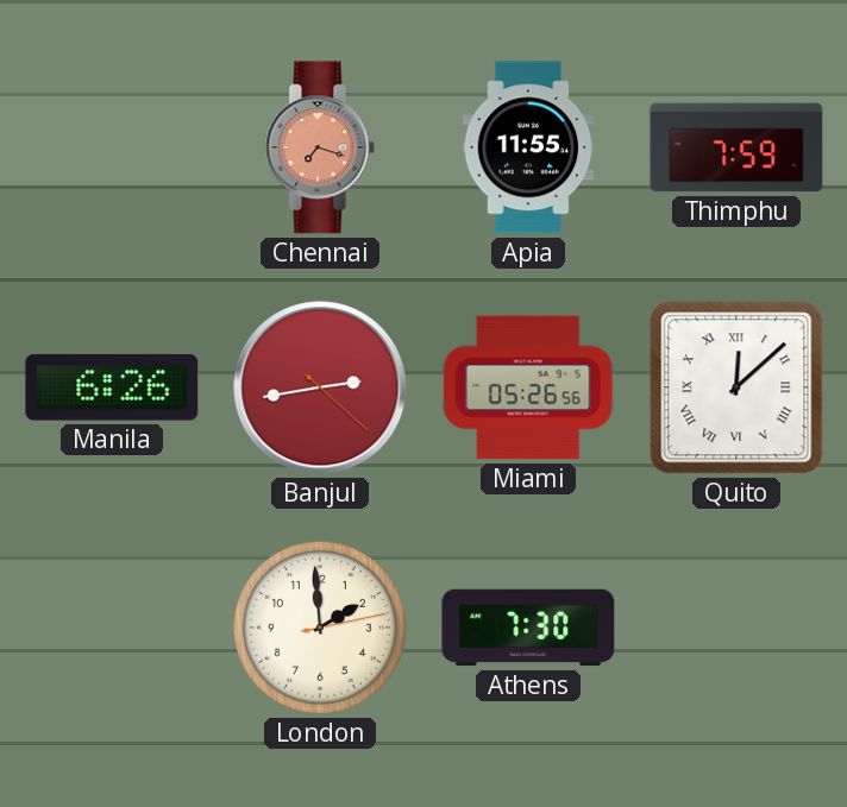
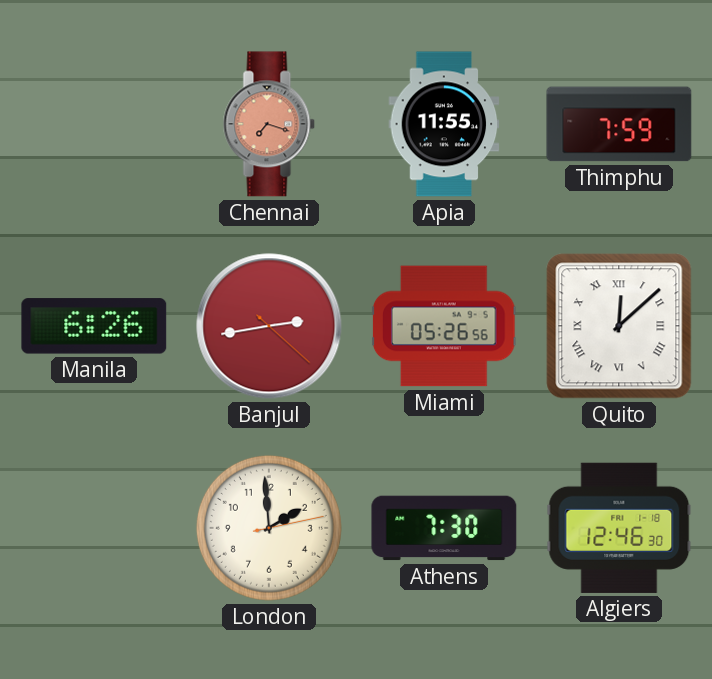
Algiers: none -> 12:46
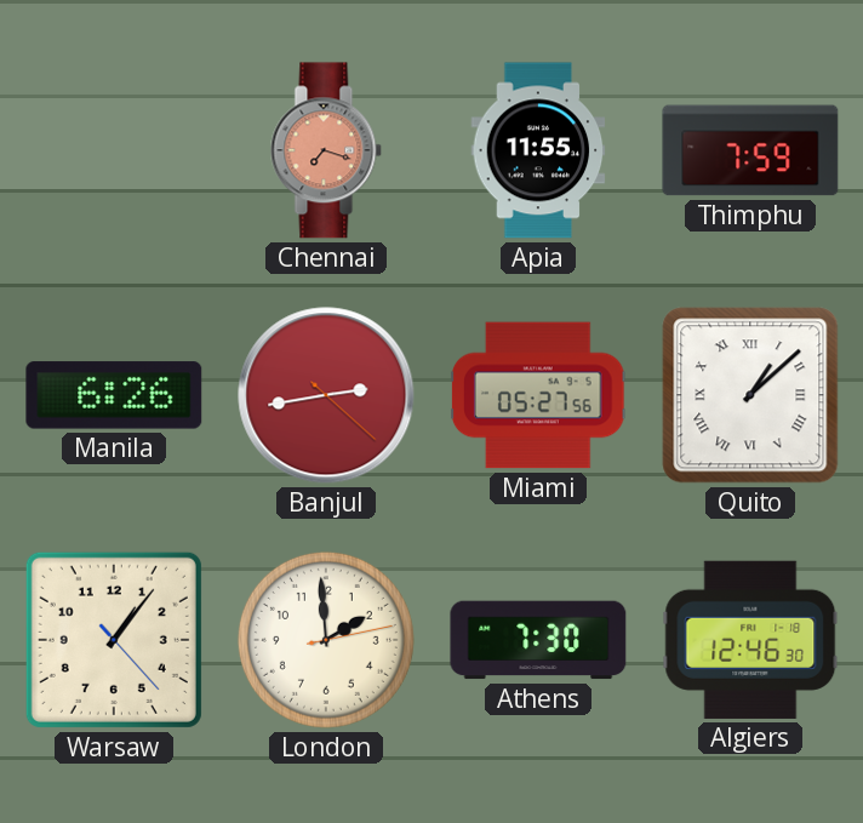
Miami: 05:26 -> 05:27
Quito: 12:08 -> 1:08
Warsaw: none -> 1:06
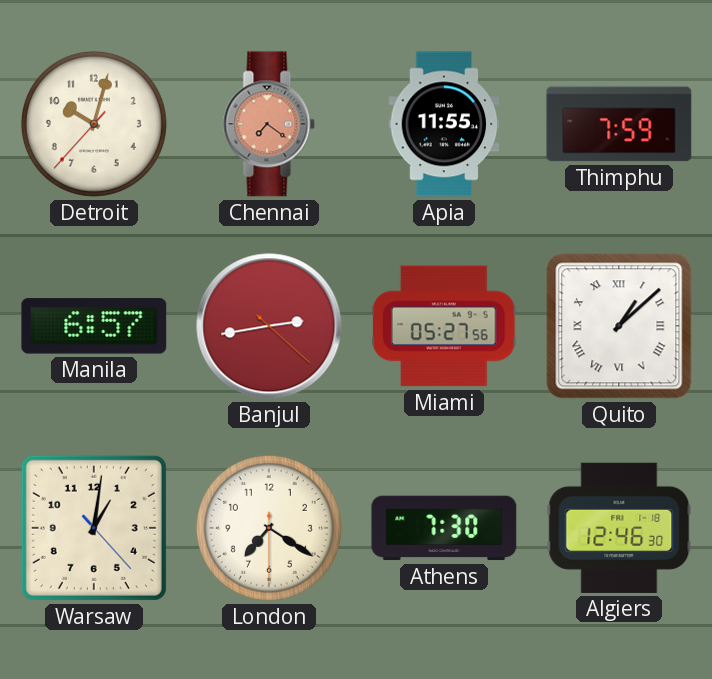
Detroit: none -> 10:02
Chennai: 7:18 -> 7:21
Manila: 6:26 -> 6:57
Warsaw: 1:06 -> 1:01
London: 1:59 -> 7:20
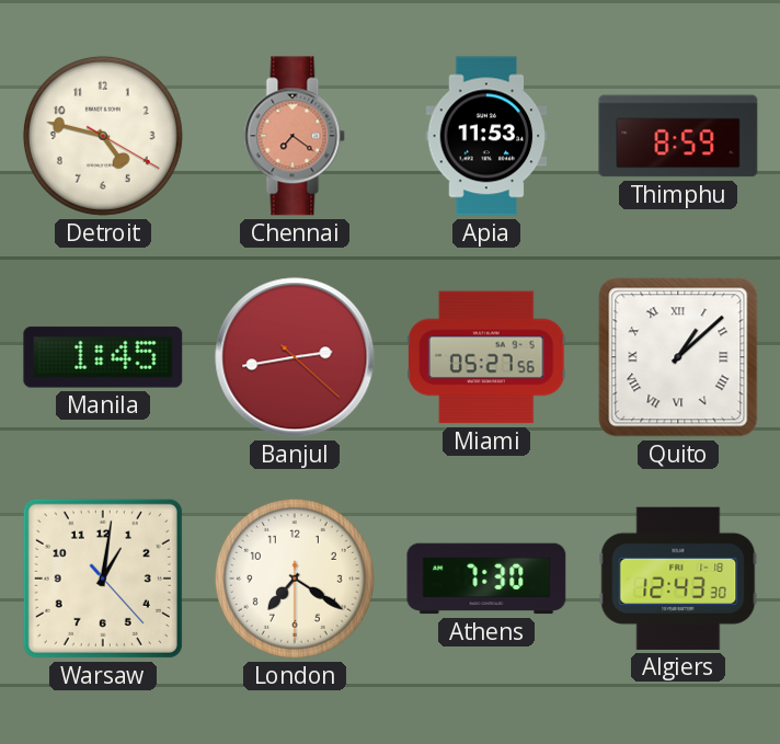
Detroit: 10:02 -> 4:47
Apia: 11:55 -> 11:53
Thimphu: 7:59 -> 8:59
Manila: 6:57 -> 1:45
Algiers: 12:46 -> 12:43
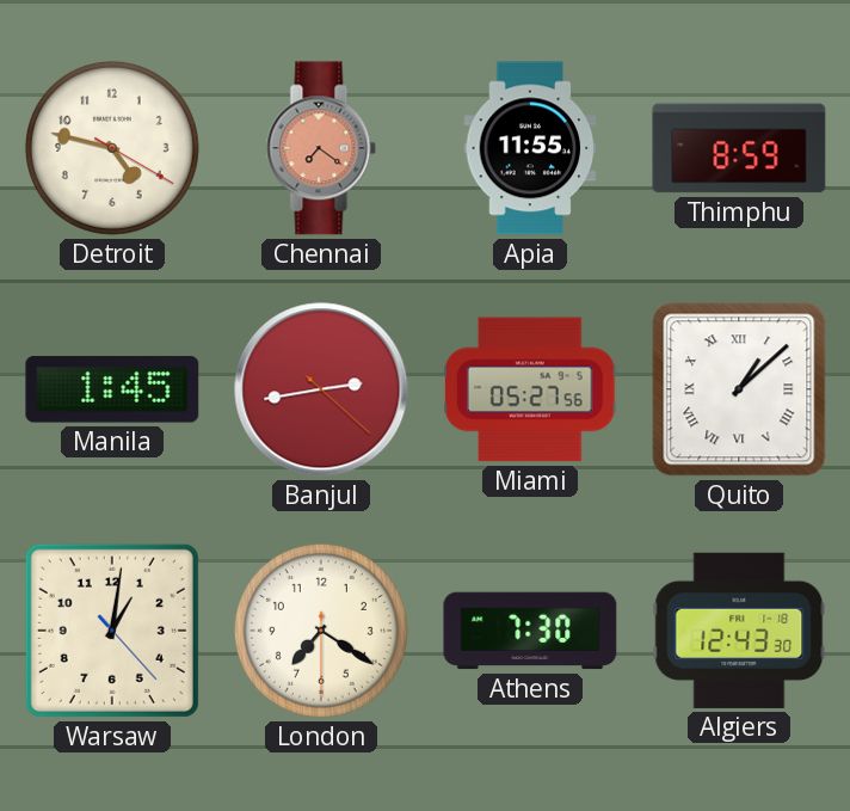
Apia: 11:53 -> 11:55
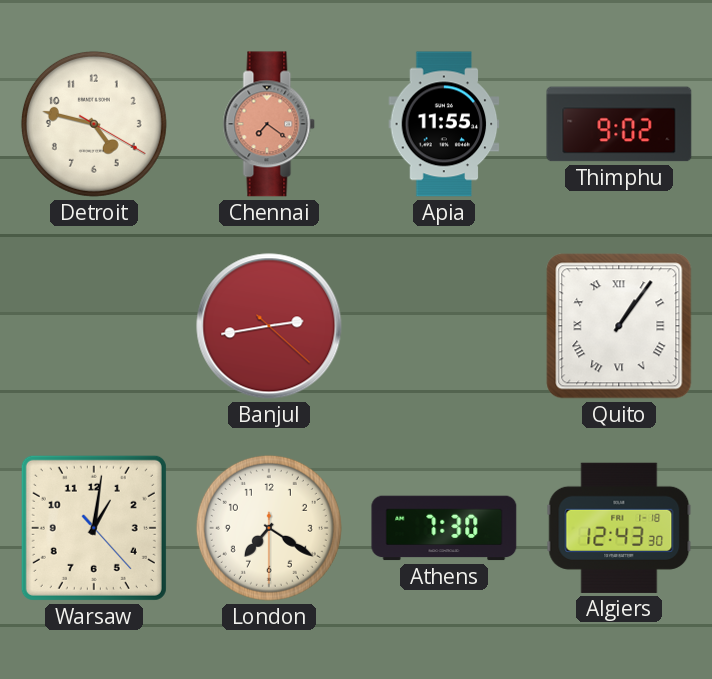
Thimphu: 8:59 -> 9:02
Manila: 1:45 -> none
Miami: 05:27 -> none
Quito: 1:08 -> 1:06
